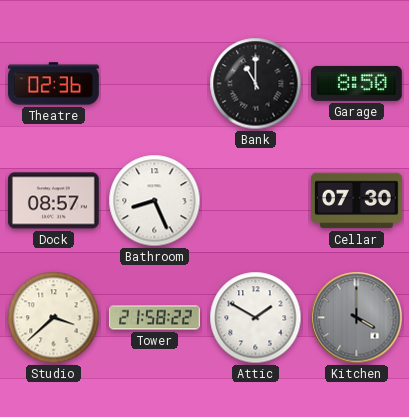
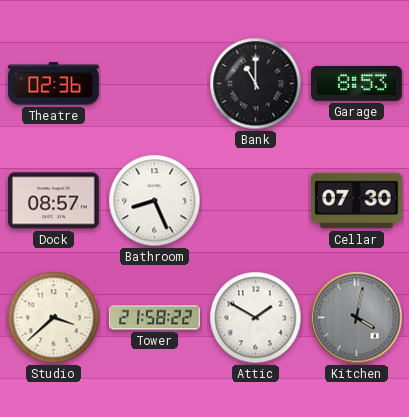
Garage: 8:50 -> 8:53
Kitchen: 4:00 -> 4:02
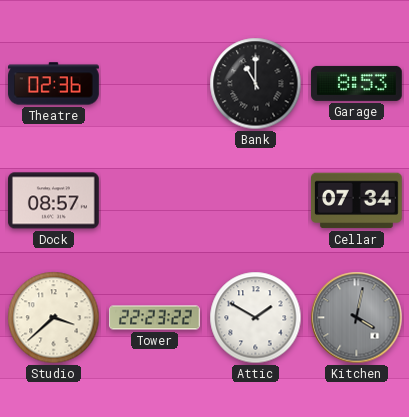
Bathroom: 8:26 -> none
Cellar: 07:30 -> 07:34
Tower: 21:58 -> 22:23
